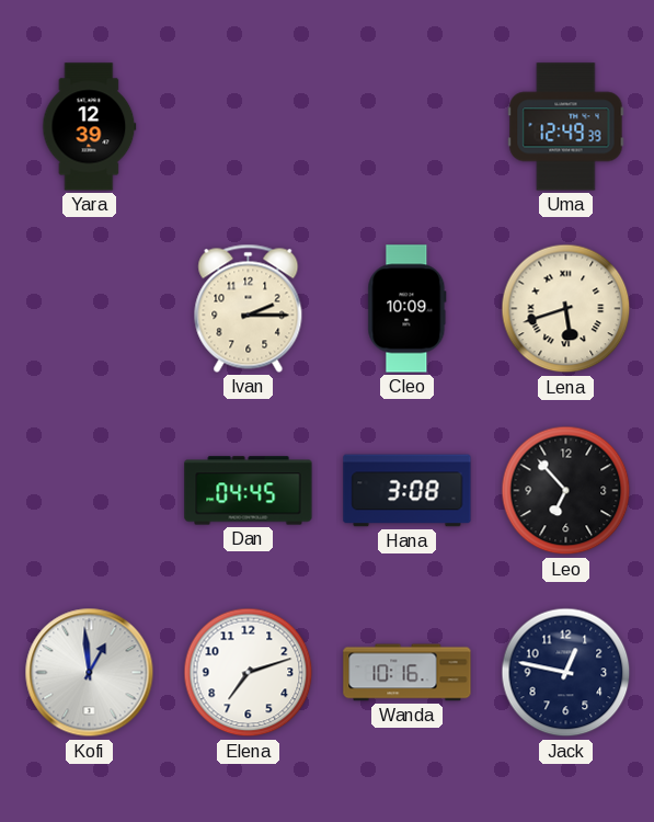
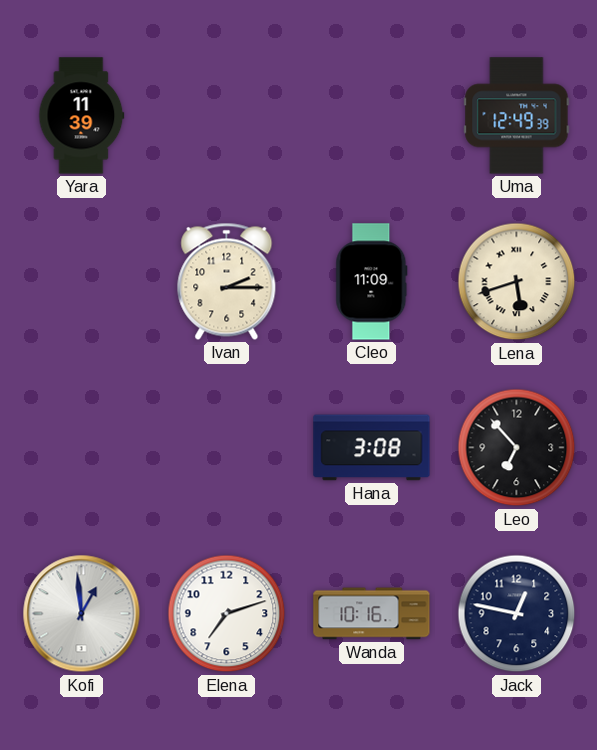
Yara: 12:39 -> 11:39
Cleo: 10:09 -> 11:09
Dan: 04:45 -> none
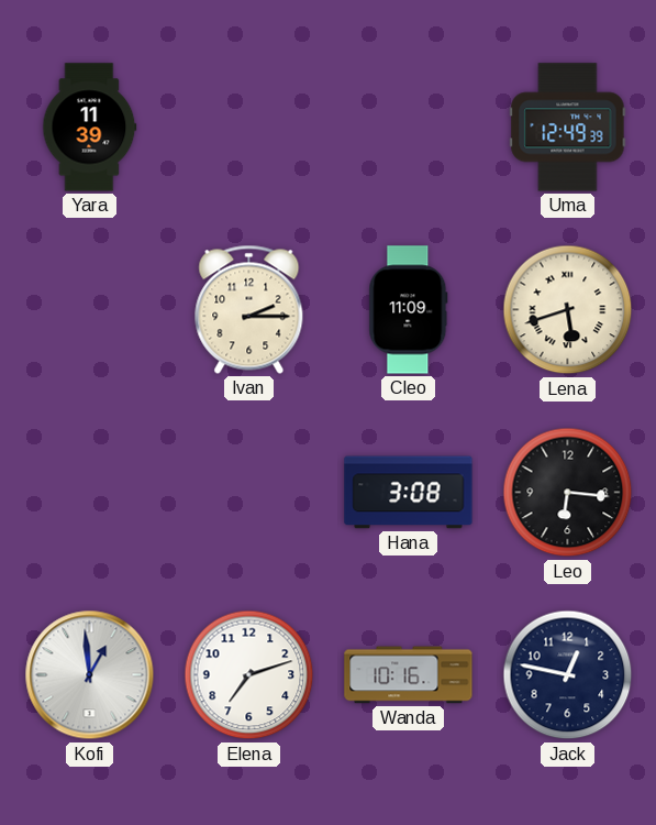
Leo: 6:53 -> 6:16
